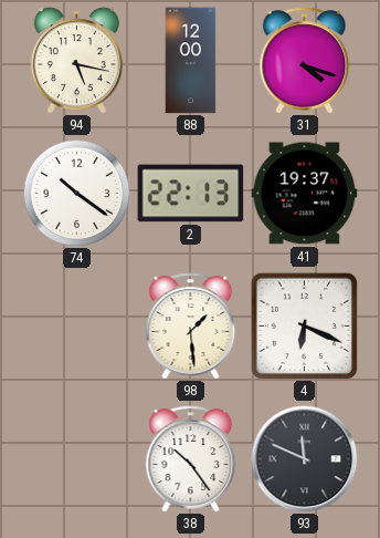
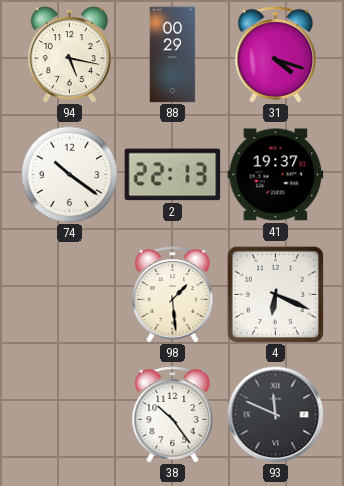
88: 12:00 -> 00:29
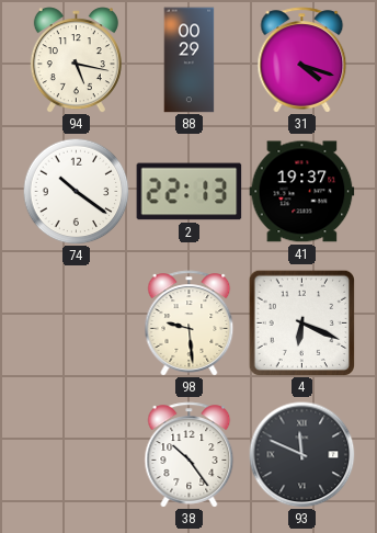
98: 1:29 -> 9:29
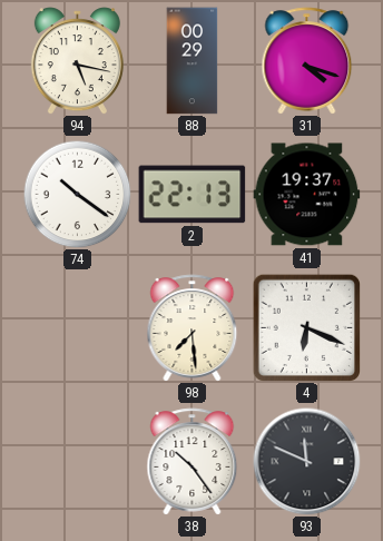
98: 9:29 -> 7:29
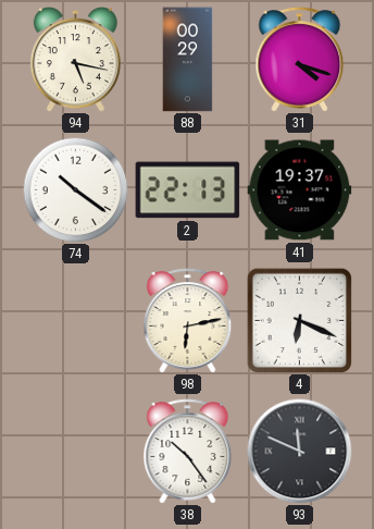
98: 7:29 -> 6:13
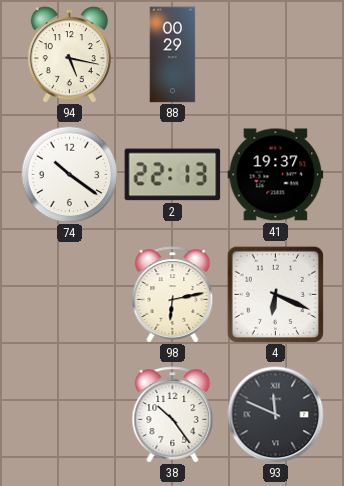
31: 4:18 -> none
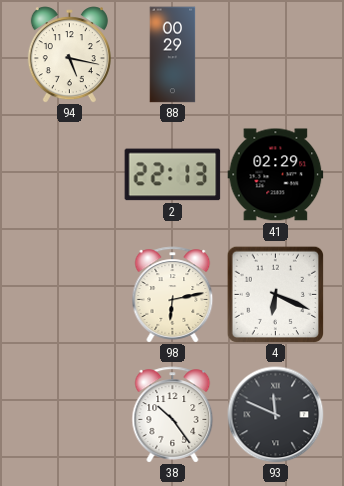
74: 10:21 -> none
41: 19:37 -> 02:29
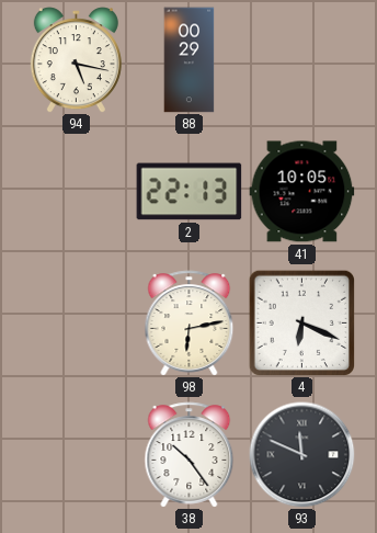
41: 02:29 -> 10:05
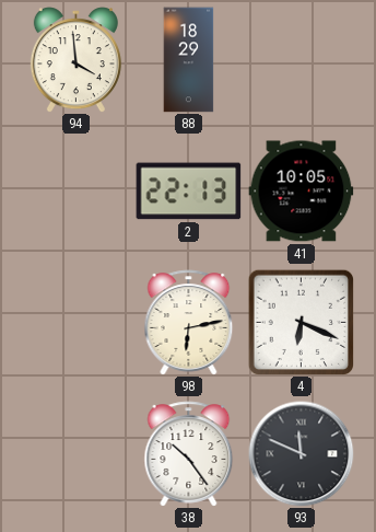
94: 5:17 -> 3:59
88: 00:29 -> 18:29
